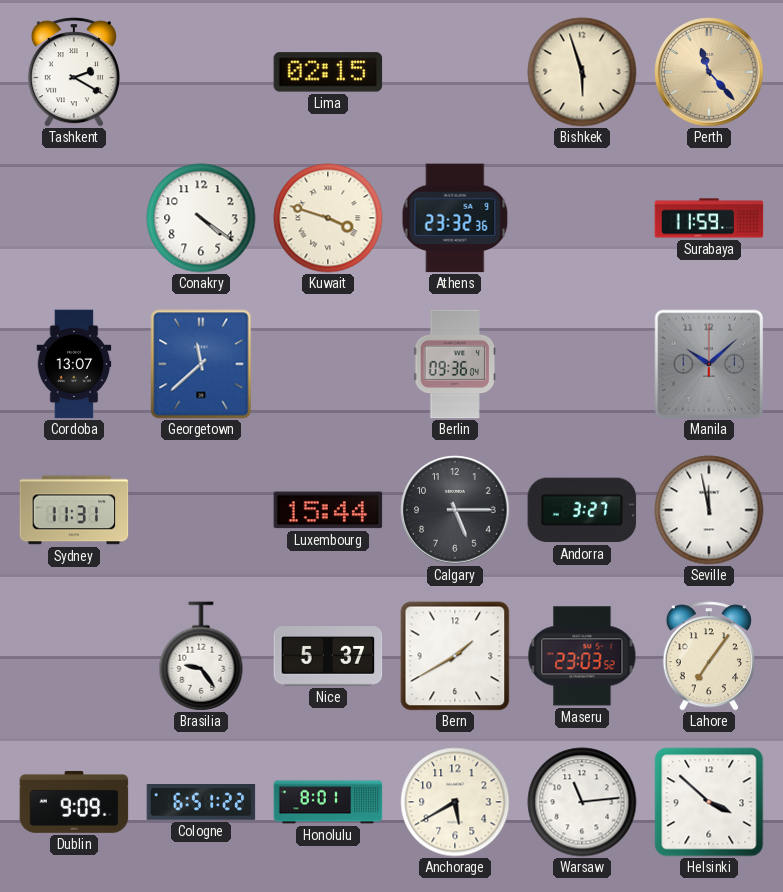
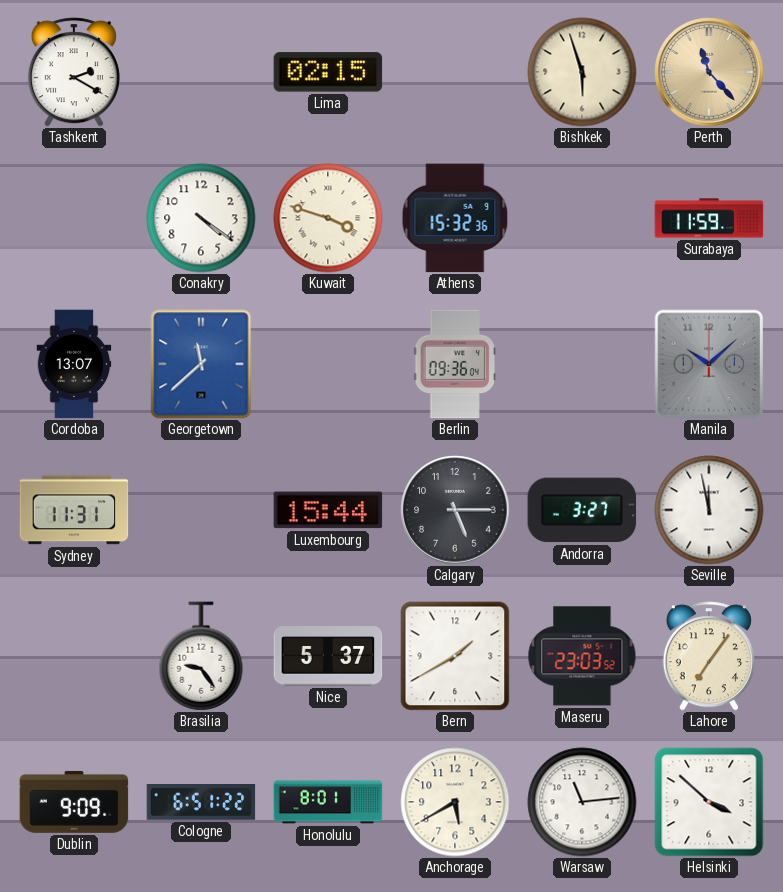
Athens: 23:32 -> 15:32
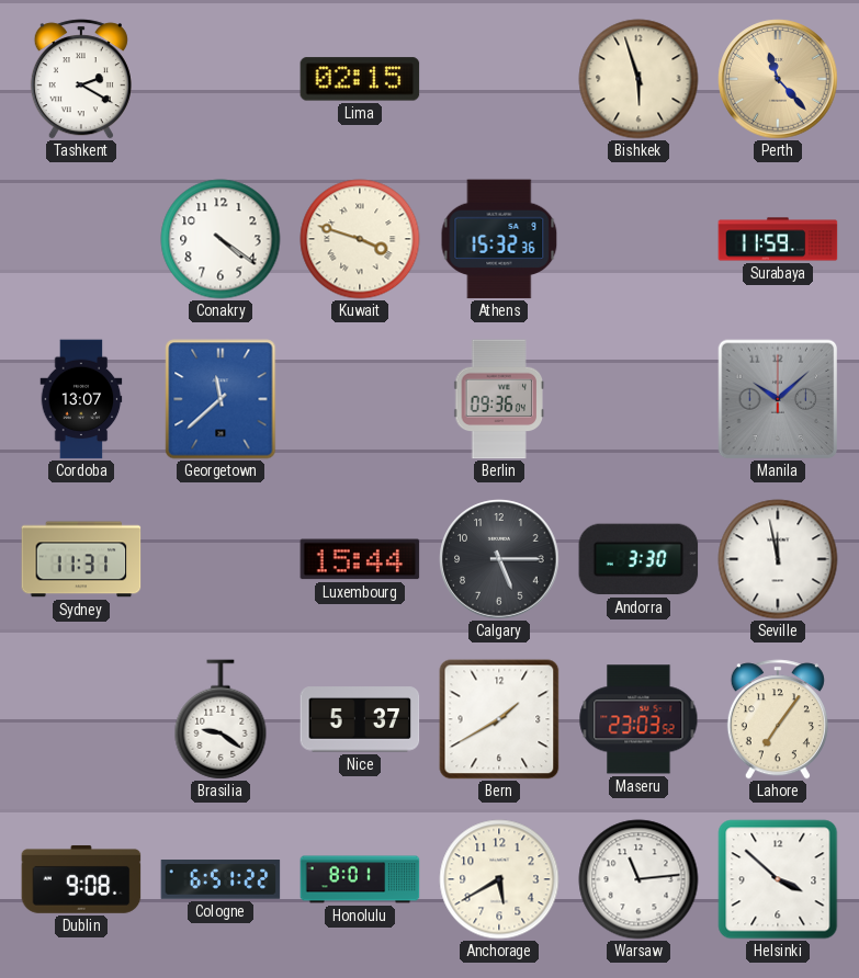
Andorra: 3:27 -> 3:30
Brasilia: 9:24 -> 9:21
Dublin: 9:09 -> 9:08
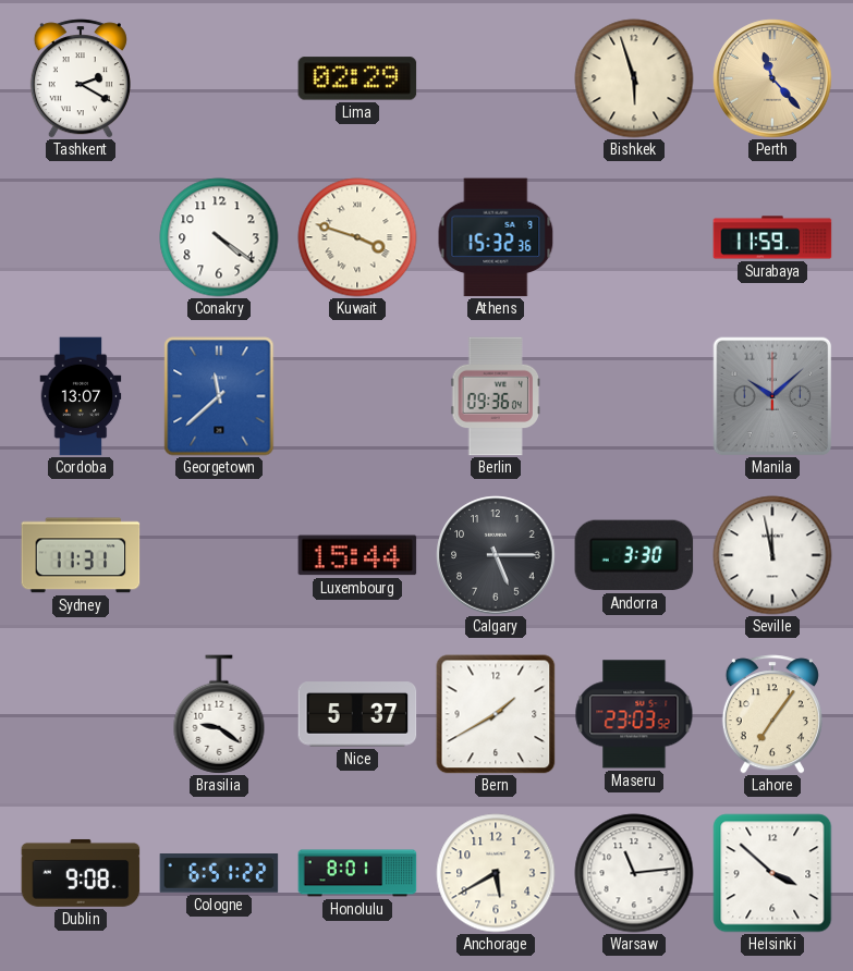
Lima: 02:15 -> 02:29
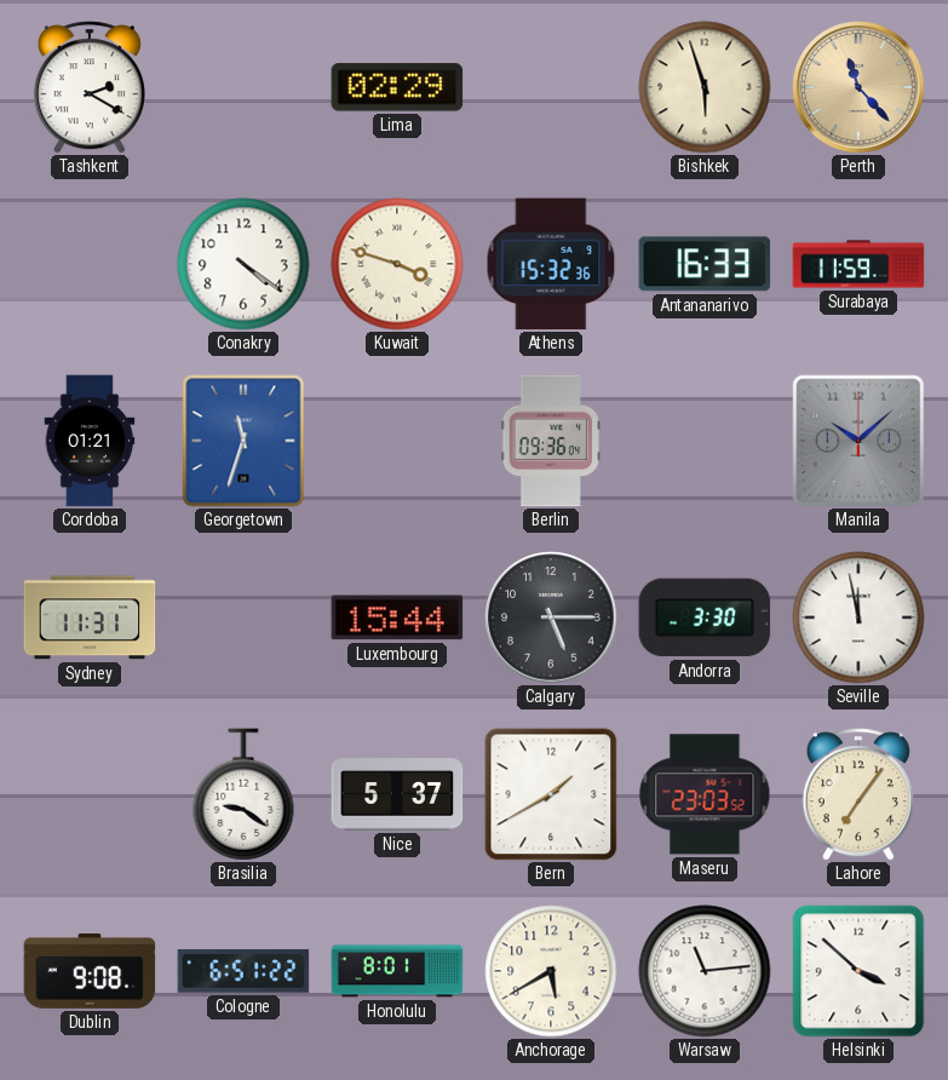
Antananarivo: none -> 16:33
Cordoba: 13:07 -> 01:21
Georgetown: 11:38 -> 11:33
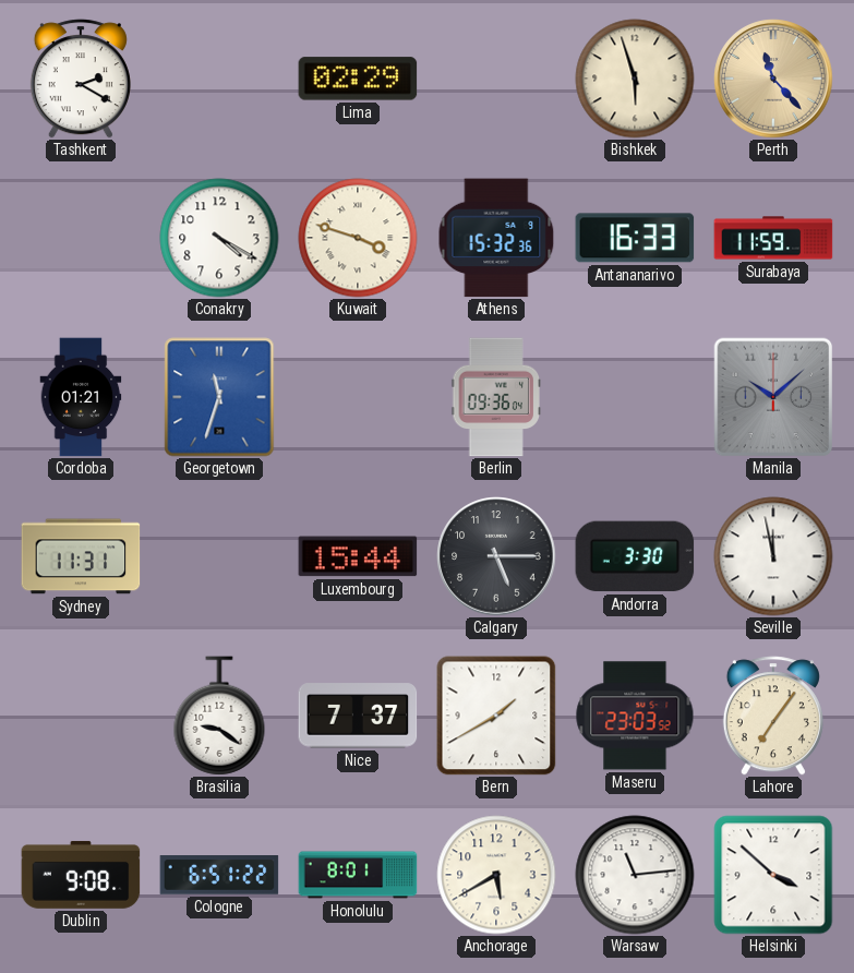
Conakry: 4:21 -> 4:20
Nice: 5:37 -> 7:37
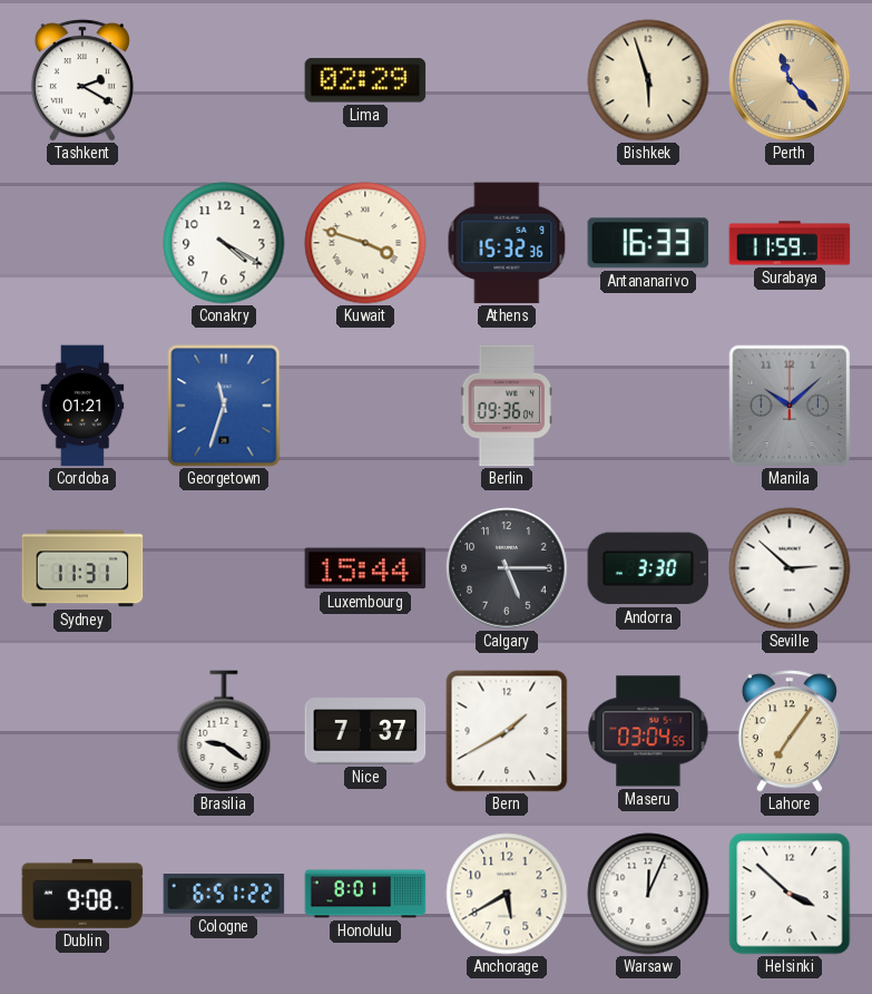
Seville: 11:58 -> 2:52
Maseru: 23:03 -> 03:04
Warsaw: 11:14 -> 12:04
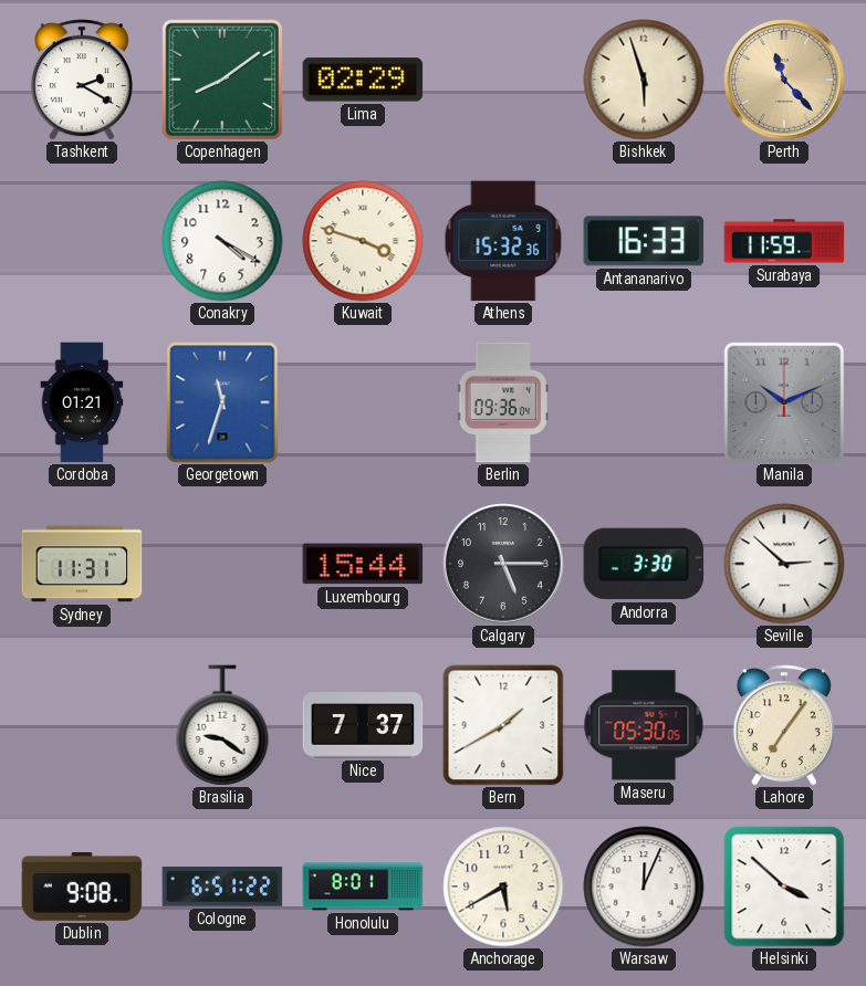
Copenhagen: none -> 8:09
Manila: 10:08 -> 10:11
Maseru: 03:04 -> 05:30
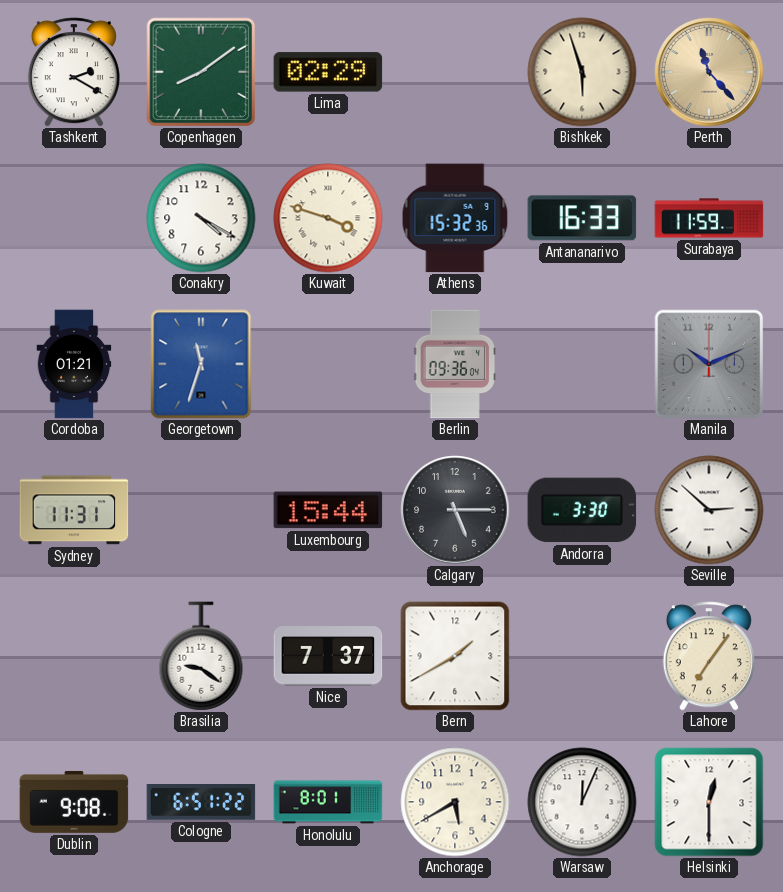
Maseru: 05:30 -> none
Helsinki: 3:52 -> 12:30
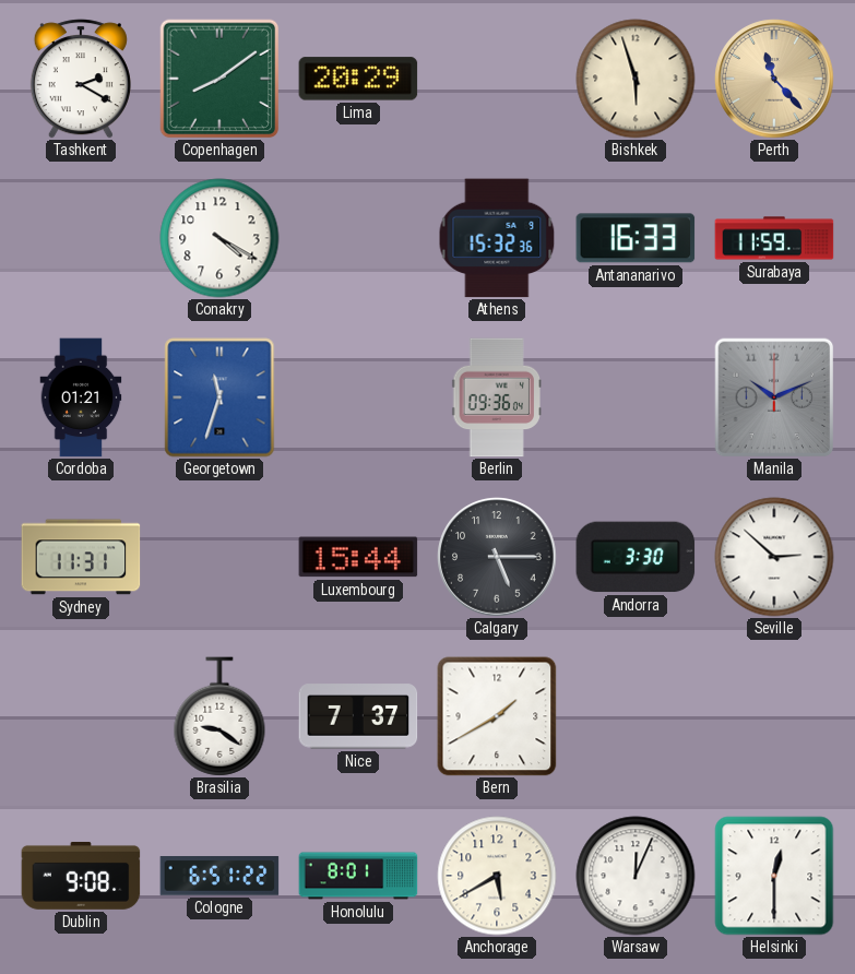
Lima: 02:29 -> 20:29
Kuwait: 3:48 -> none
Lahore: 7:06 -> none
